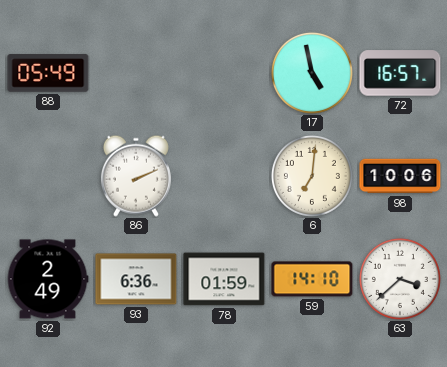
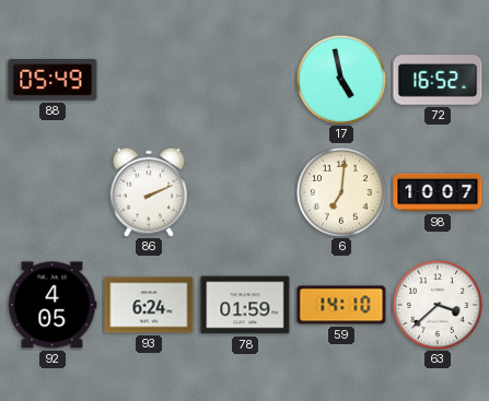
72: 16:57 -> 16:52
98: 10:06 -> 10:07
92: 2:49 -> 4:05
93: 6:36 -> 6:24
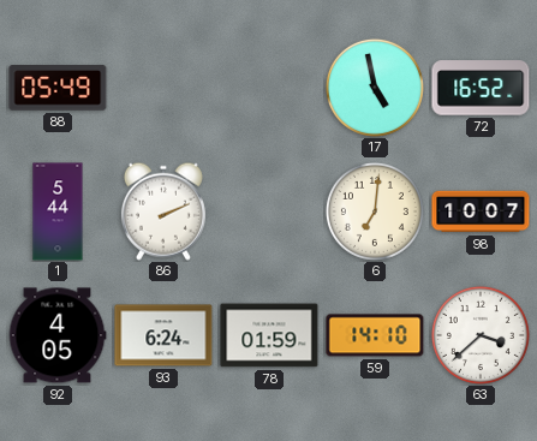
1: none -> 5:44
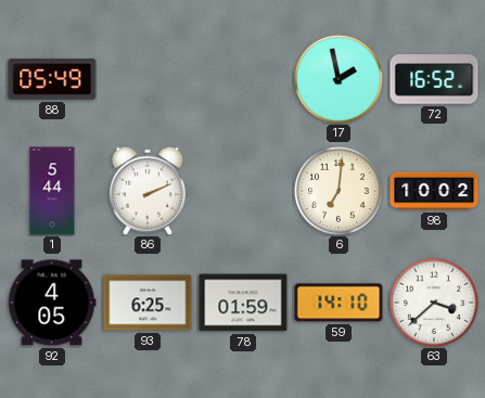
17: 4:58 -> 1:58
98: 10:07 -> 10:02
93: 6:24 -> 6:25
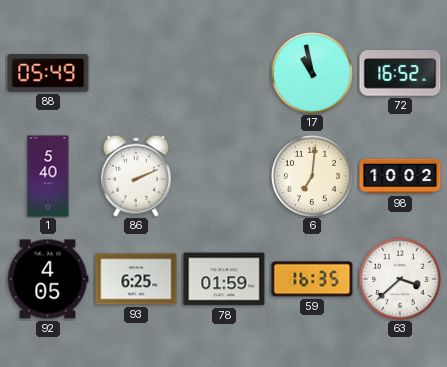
17: 1:58 -> 10:58
1: 5:44 -> 5:40
59: 14:10 -> 16:35
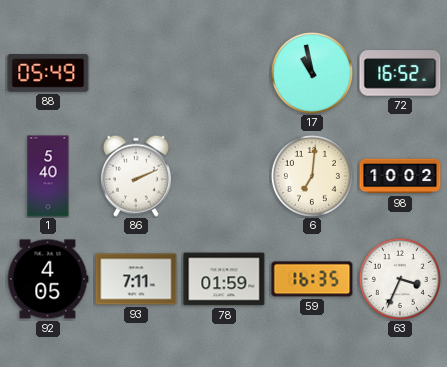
93: 6:25 -> 7:11
63: 3:38 -> 3:34
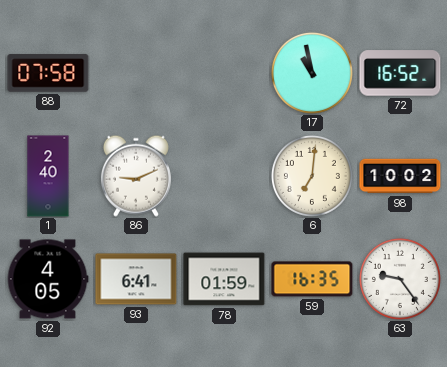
88: 05:49 -> 07:58
1: 5:40 -> 2:40
86: 2:11 -> 9:11
93: 7:11 -> 6:41
63: 3:34 -> 9:24
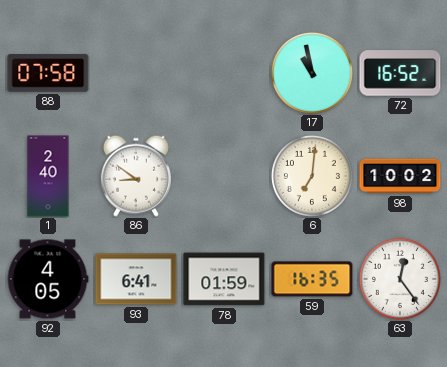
86: 9:11 -> 8:51
63: 9:24 -> 12:24
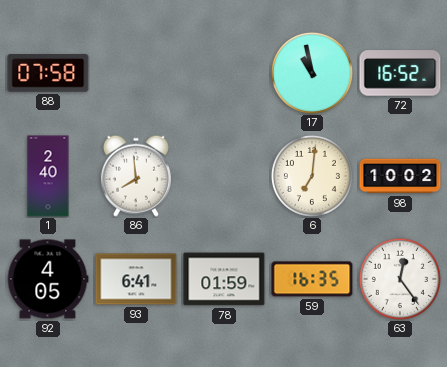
86: 8:51 -> 7:59
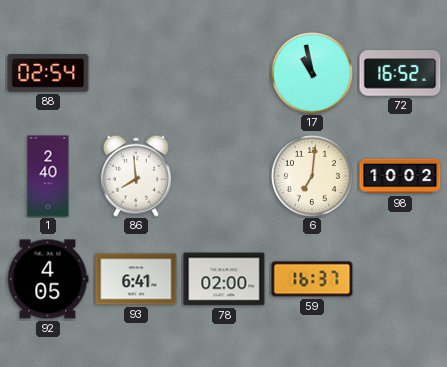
88: 07:58 -> 02:54
78: 01:59 -> 02:00
59: 16:35 -> 16:37
63: 12:24 -> none
